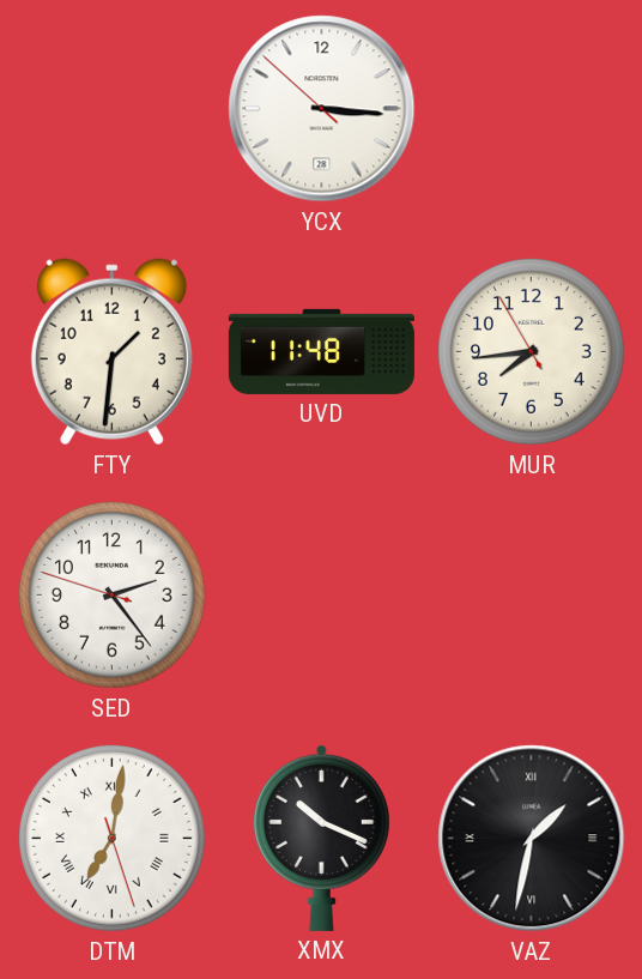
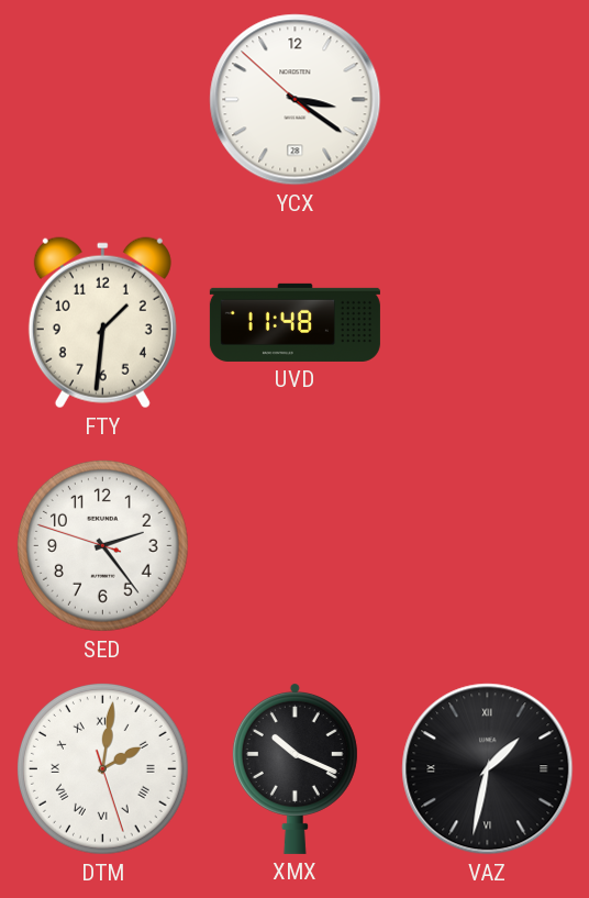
YCX: 3:15 -> 3:20
MUR: 7:43 -> none
DTM: 7:01 -> 2:01
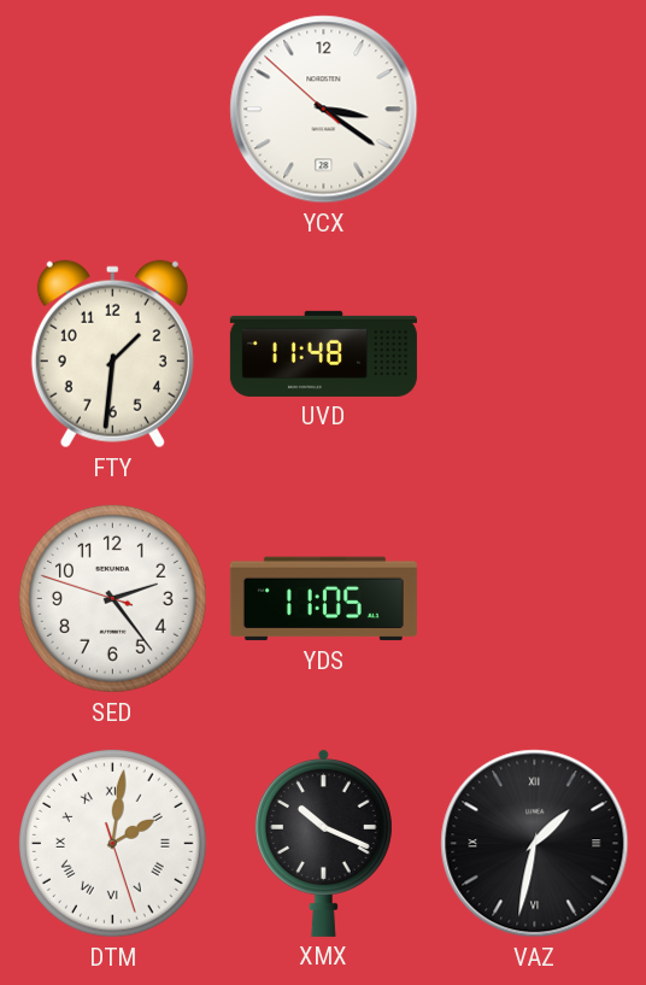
YDS: none -> 11:05
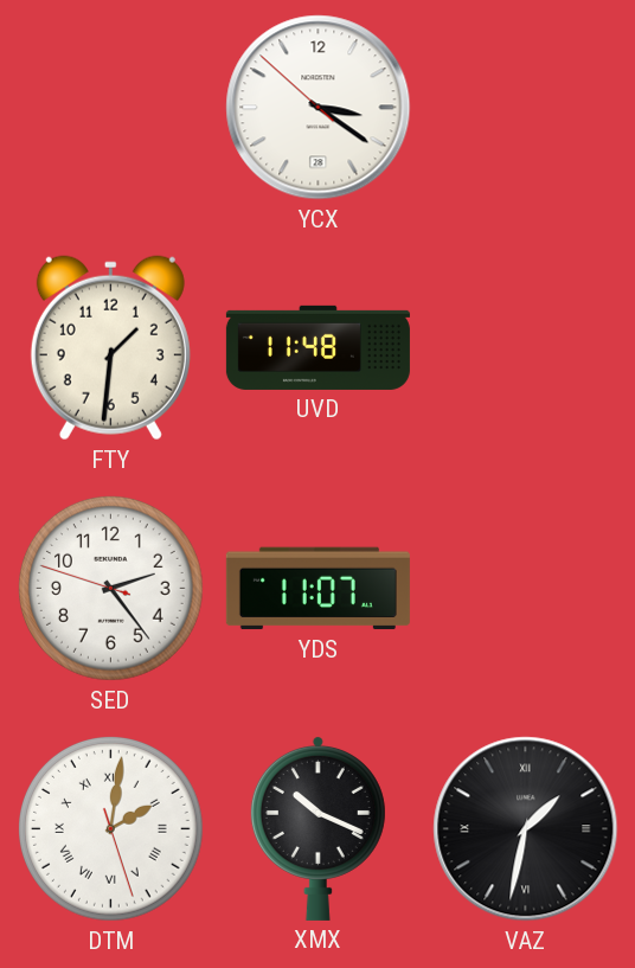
YDS: 11:05 -> 11:07
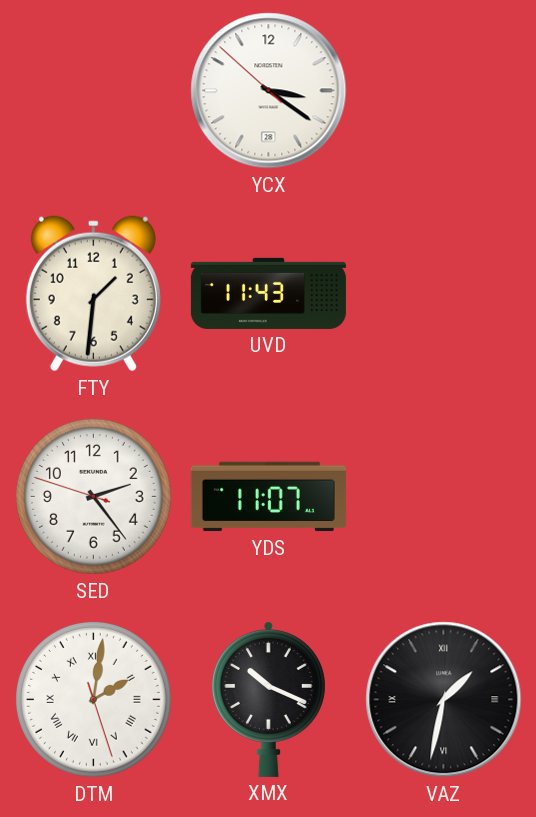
UVD: 11:48 -> 11:43
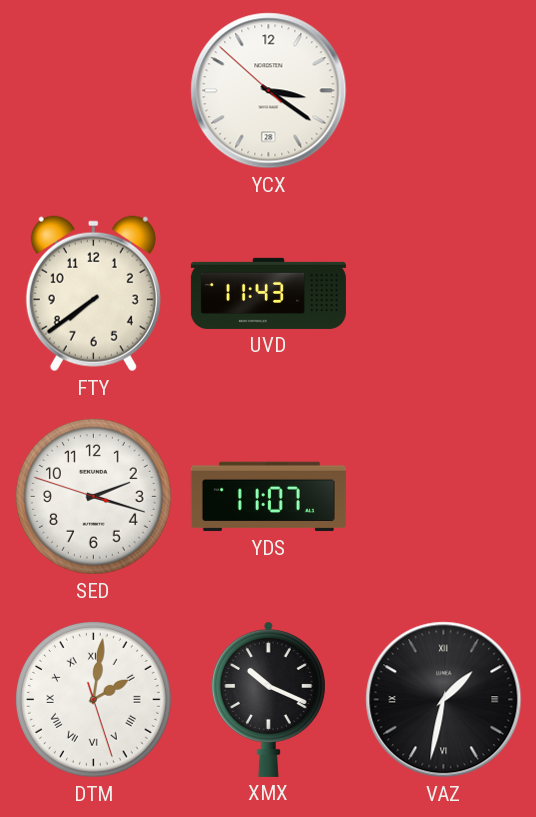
FTY: 1:31 -> 7:39
SED: 2:23 -> 2:17
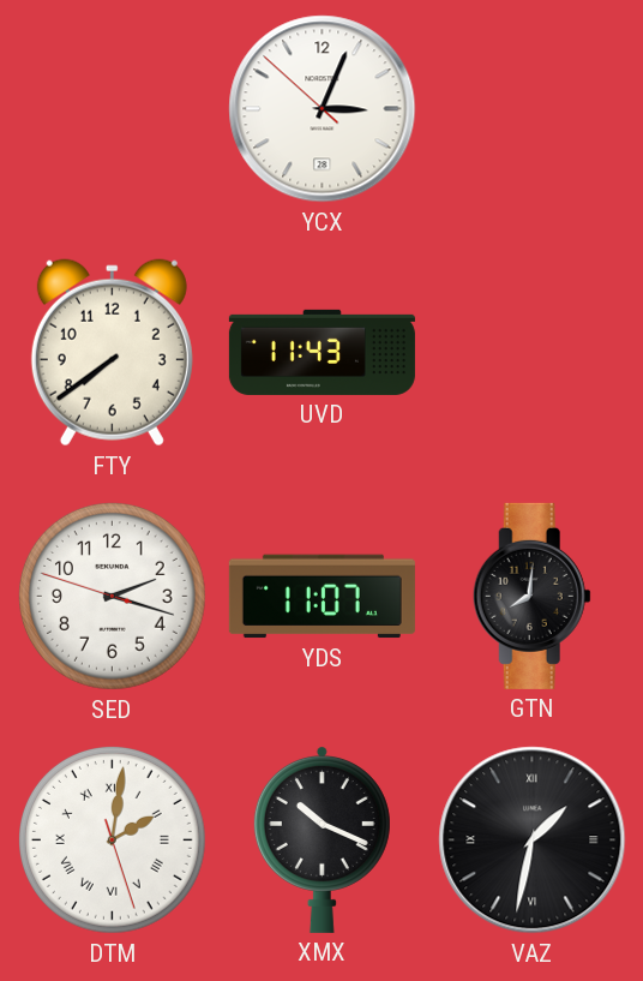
YCX: 3:20 -> 3:03
GTN: none -> 8:01
